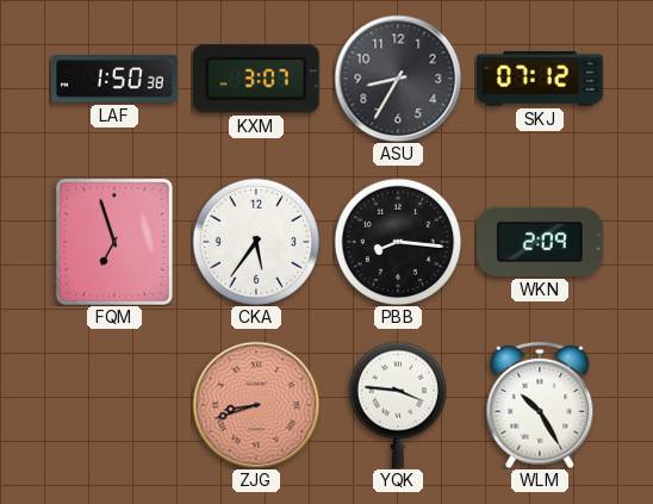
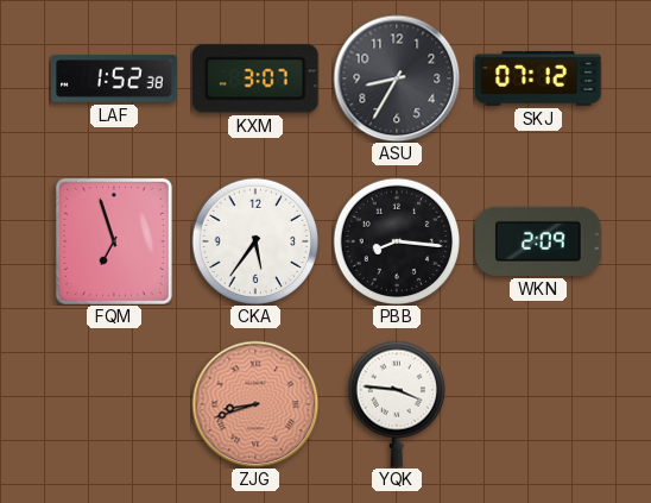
LAF: 1:50 -> 1:52
WLM: 10:25 -> none
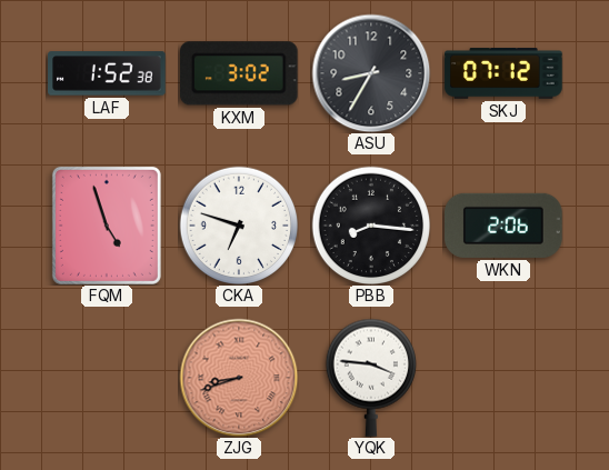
KXM: 3:07 -> 3:02
FQM: 6:57 -> 4:57
CKA: 5:36 -> 6:48
WKN: 2:09 -> 2:06
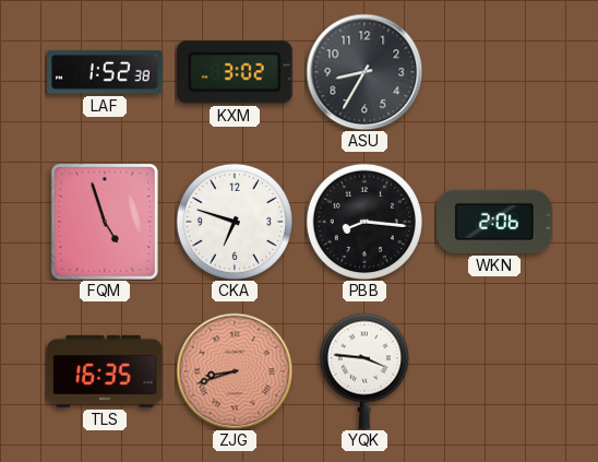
SKJ: 07:12 -> none
TLS: none -> 16:35
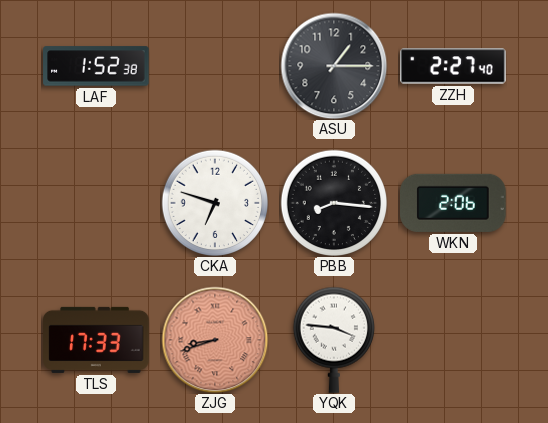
KXM: 3:02 -> none
ASU: 8:35 -> 1:15
ZZH: none -> 2:27
FQM: 4:57 -> none
TLS: 16:35 -> 17:33
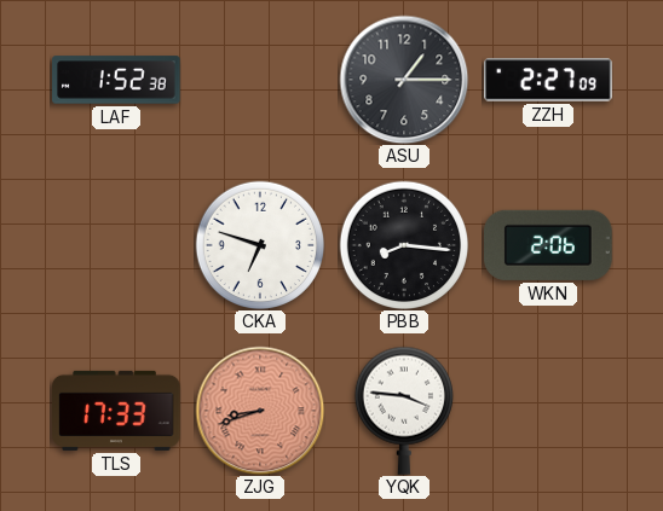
ZZH: 2:27:40 -> 2:27:09
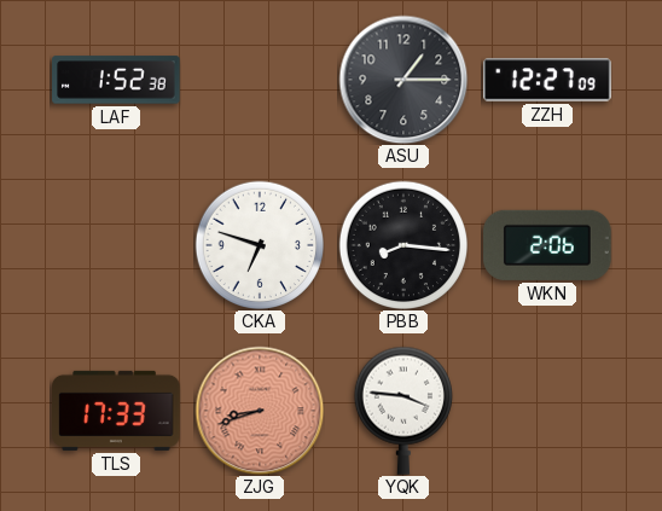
ZZH: 2:27 -> 12:27
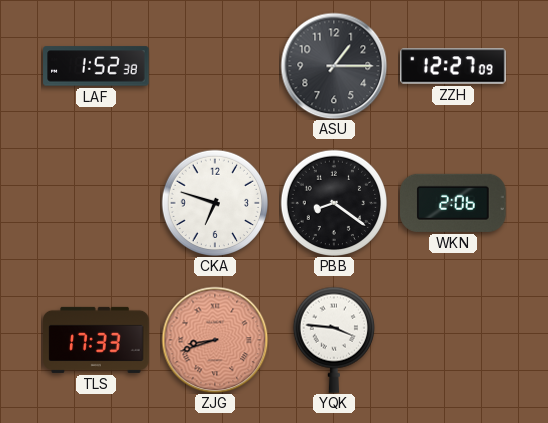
PBB: 8:16 -> 8:21
